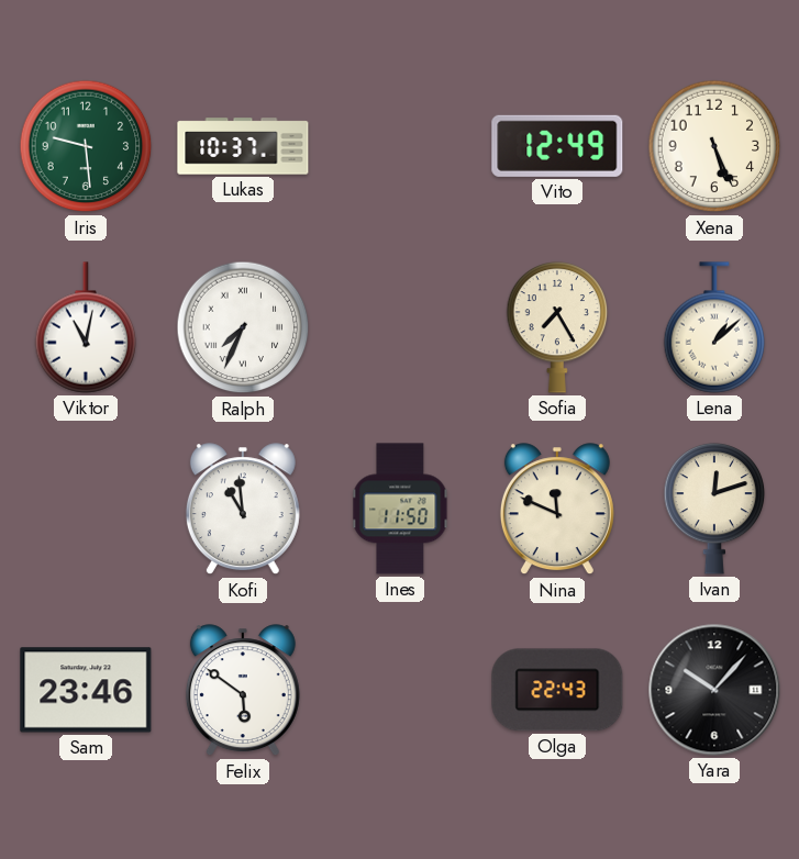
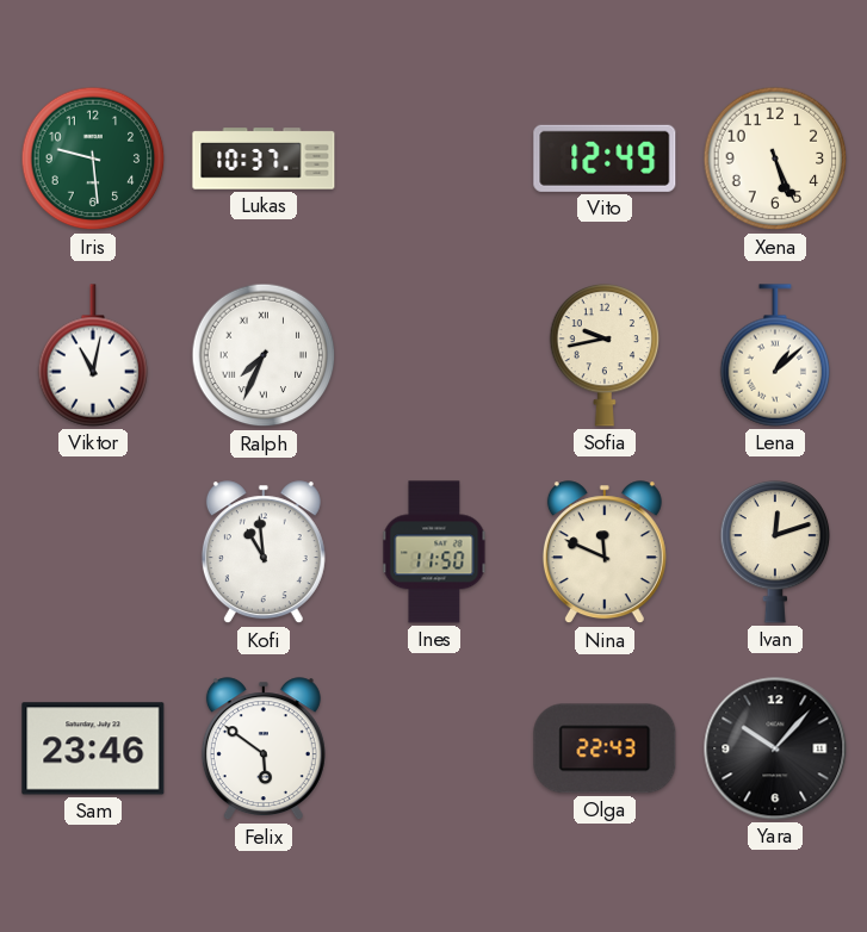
Sofia: 7:25 -> 9:43
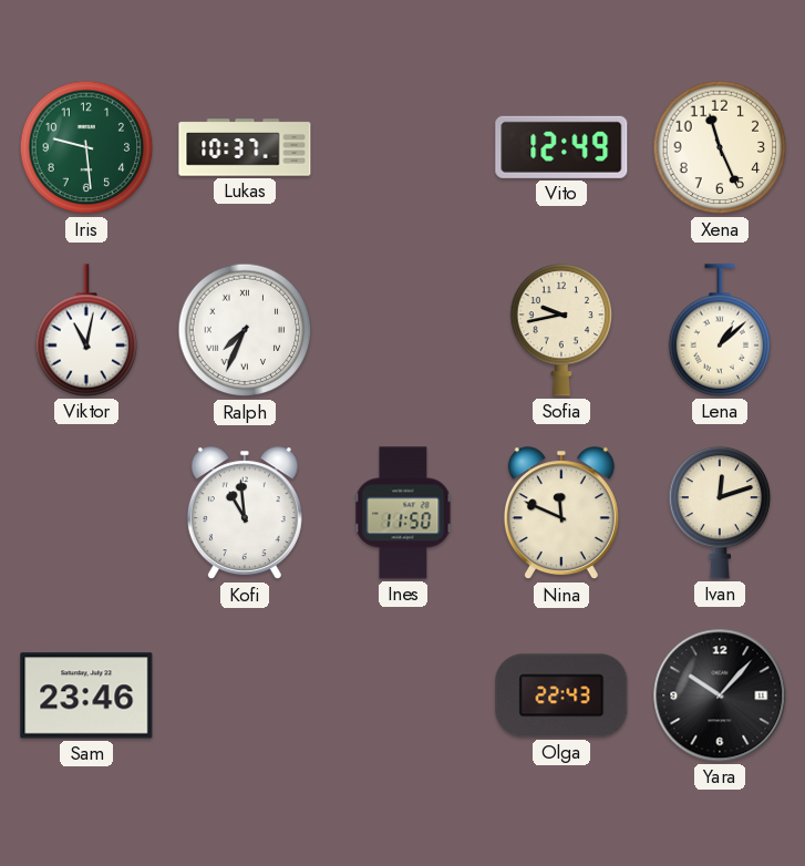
Xena: 5:26 -> 11:26
Felix: 5:51 -> none
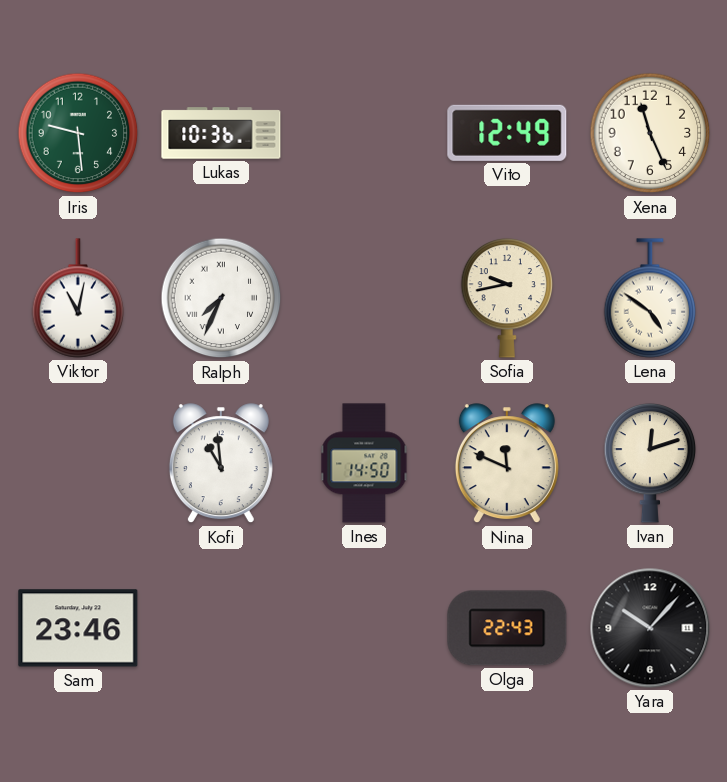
Lukas: 10:37 -> 10:36
Lena: 1:08 -> 4:51
Ines: 11:50 -> 14:50
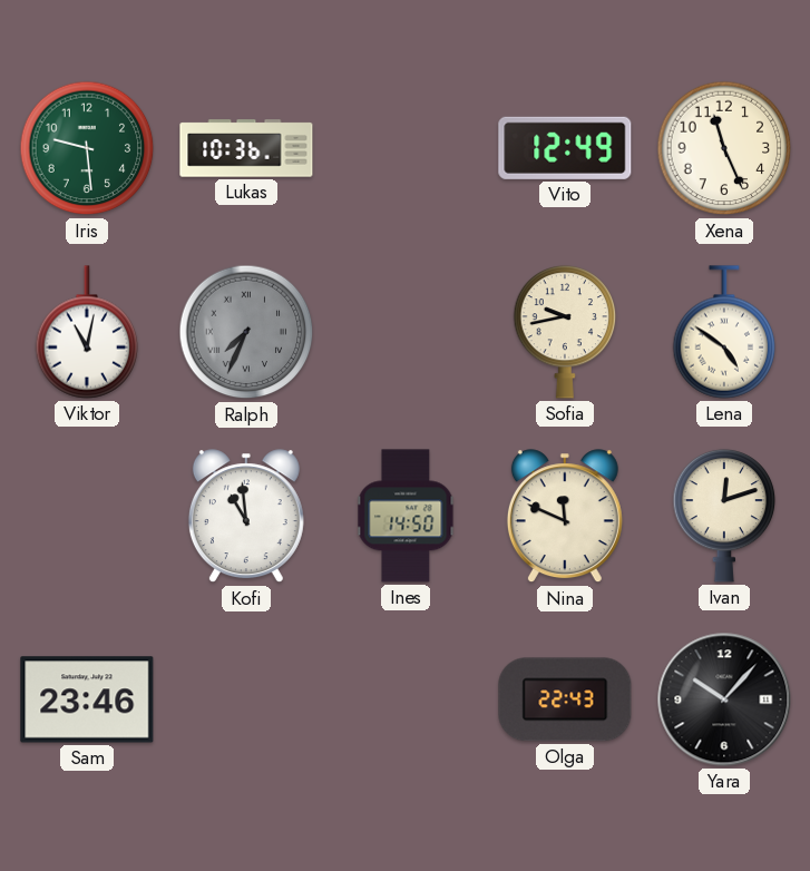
Ralph dial: white -> grey
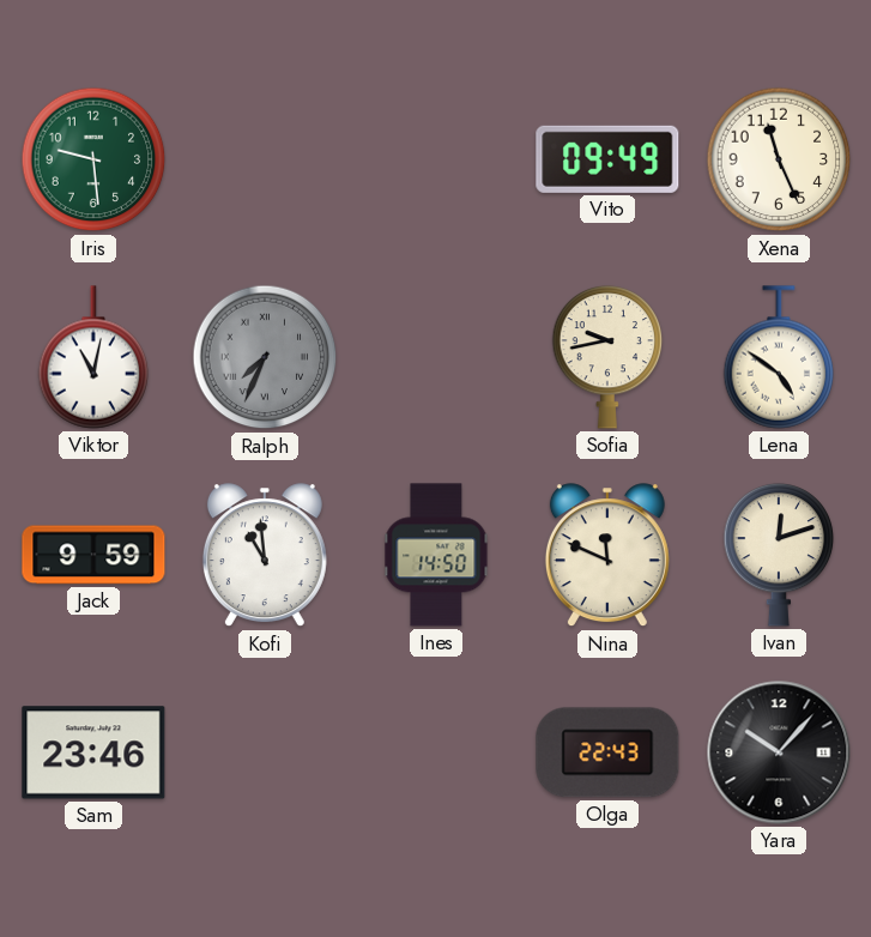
Lukas: 10:36 -> none
Vito: 12:49 -> 09:49
Jack: none -> 9:59
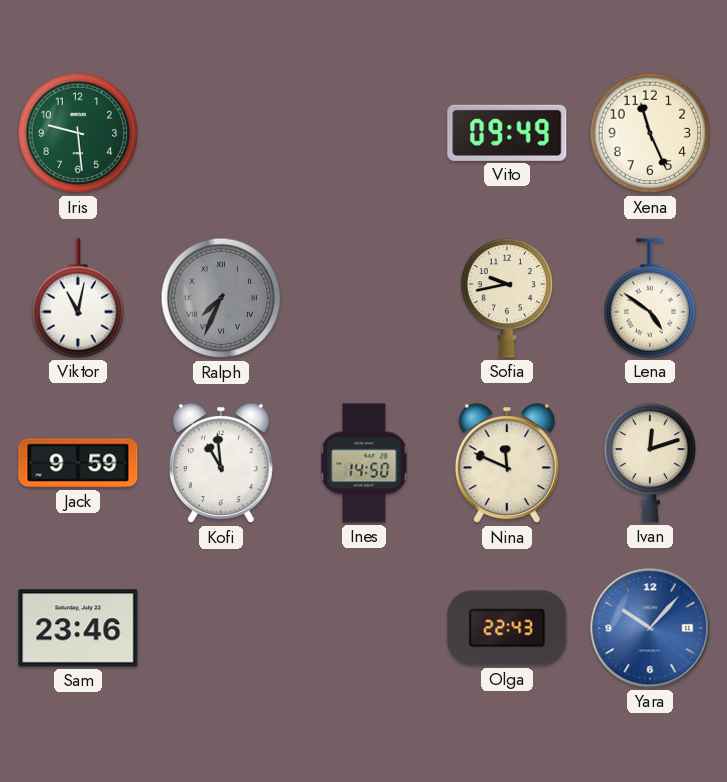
Yara dial: black -> blue
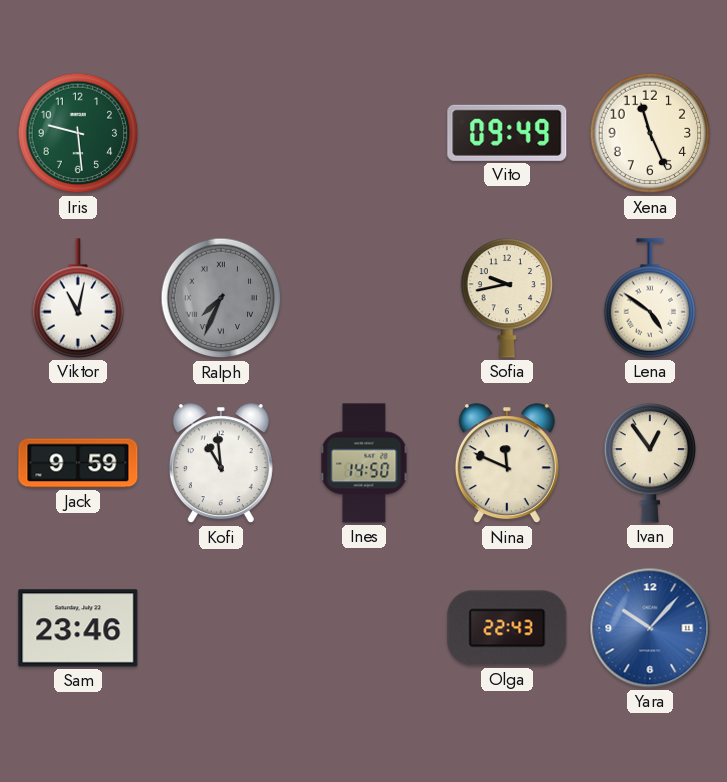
Ivan: 12:12 -> 12:54
